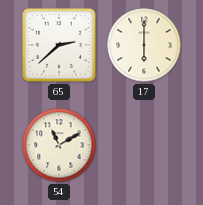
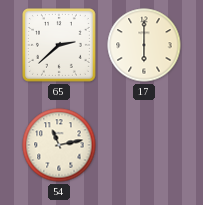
54: 11:10 -> 11:13
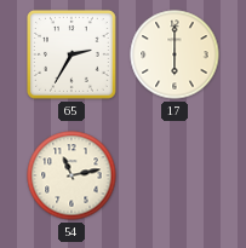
65: 2:38 -> 2:35
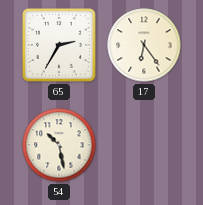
17: 6:00 -> 6:24
54: 11:13 -> 10:28
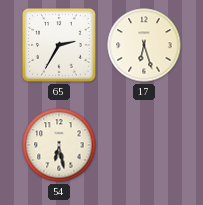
17: 6:24 -> 6:27
54: 10:28 -> 6:28
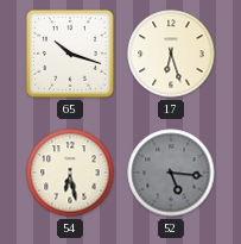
65: 2:35 -> 10:18
52: none -> 5:16
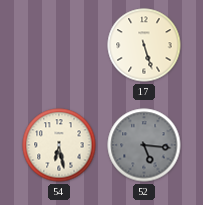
65: 10:18 -> none
17: 6:27 -> 5:27
